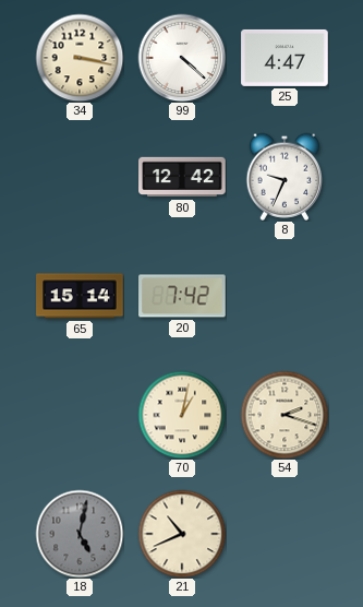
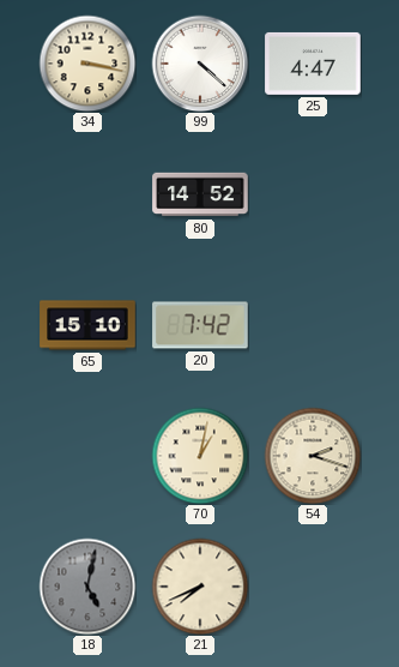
80: 12:42 -> 14:52
8: 9:34 -> none
65: 15:14 -> 15:10
21: 10:41 -> 7:41
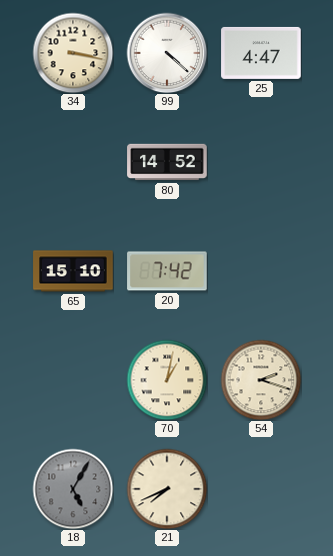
18: 5:02 -> 5:05
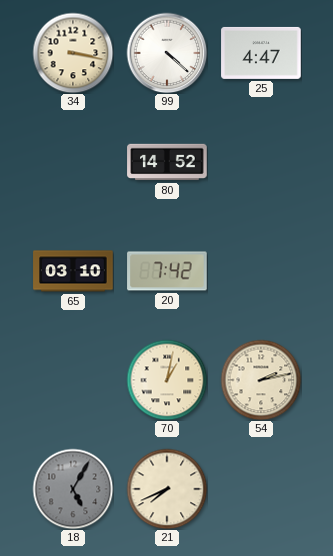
65: 15:10 -> 03:10
54: 2:18 -> 2:13
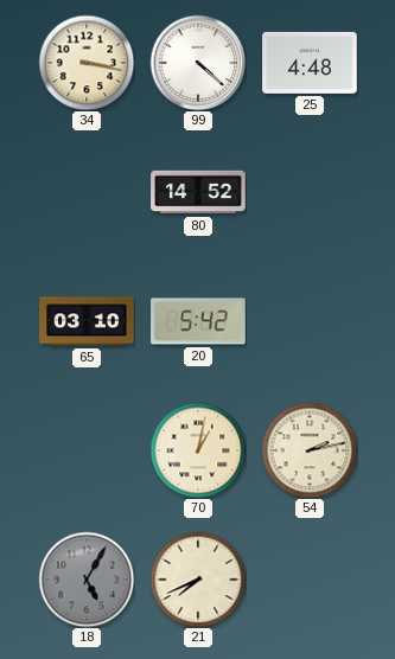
25: 4:47 -> 4:48
20: 7:42 -> 5:42
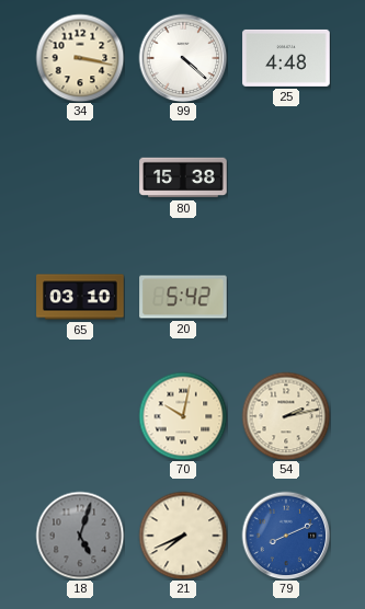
80: 14:52 -> 15:38
70: 1:02 -> 10:02
18: 5:05 -> 5:03
79: none -> 8:11
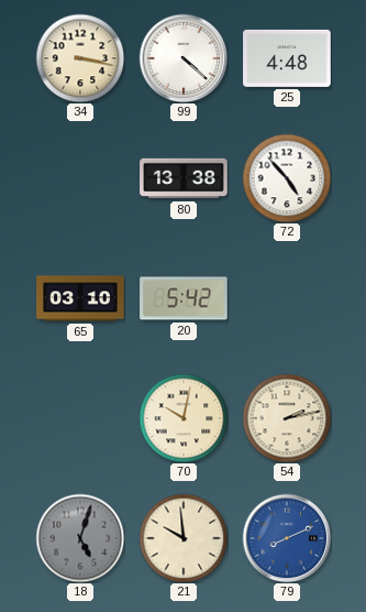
80: 15:38 -> 13:38
72: none -> 4:53
21: 7:41 -> 9:59
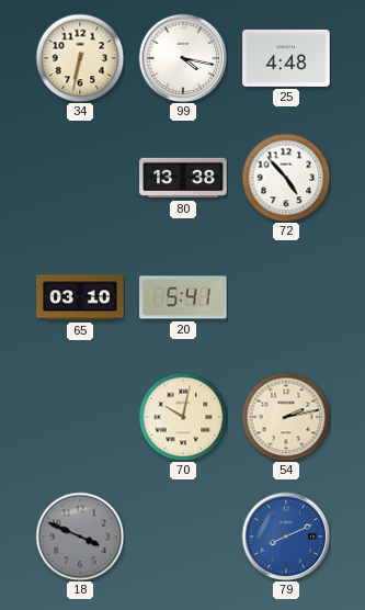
34: 3:17 -> 6:32
99: 4:22 -> 4:17
20: 5:42 -> 5:41
18: 5:03 -> 3:49
21: 9:59 -> none
